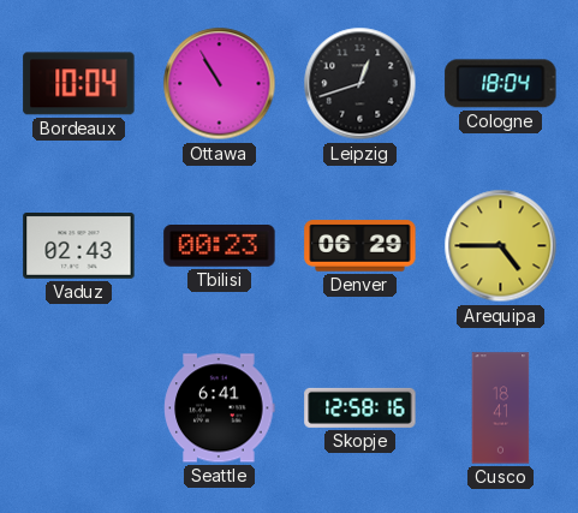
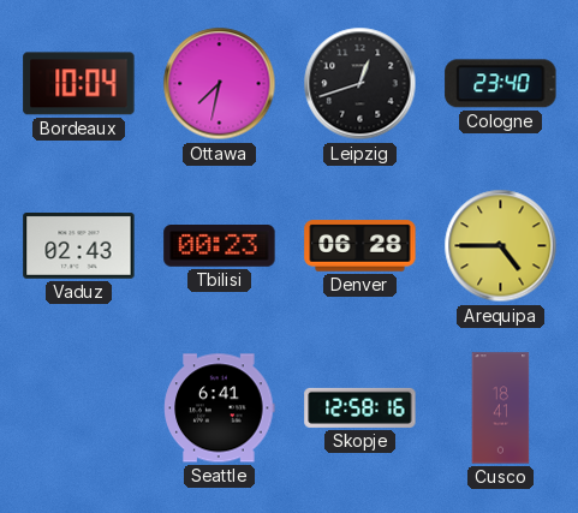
Ottawa: 10:55 -> 7:32
Cologne: 18:04 -> 23:40
Denver: 06:29 -> 06:28
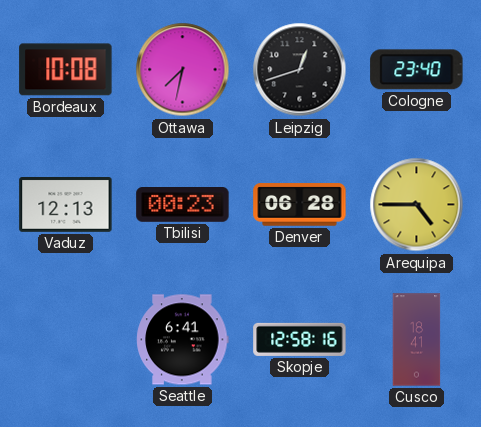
Bordeaux: 10:04 -> 10:08
Vaduz: 02:43 -> 12:13
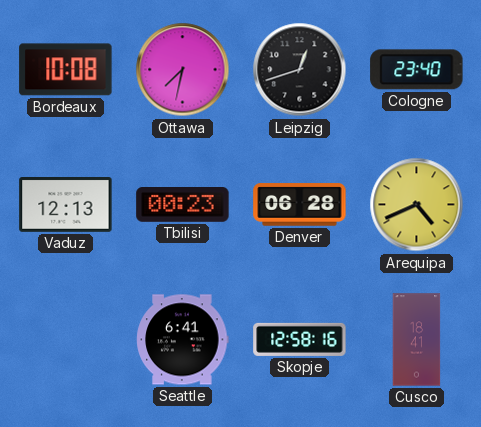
Arequipa: 4:45 -> 4:41
